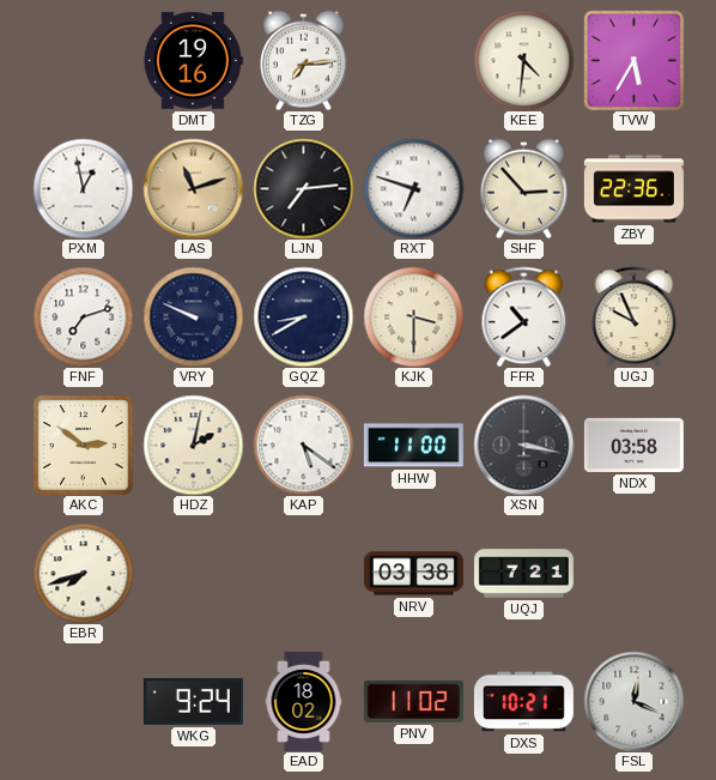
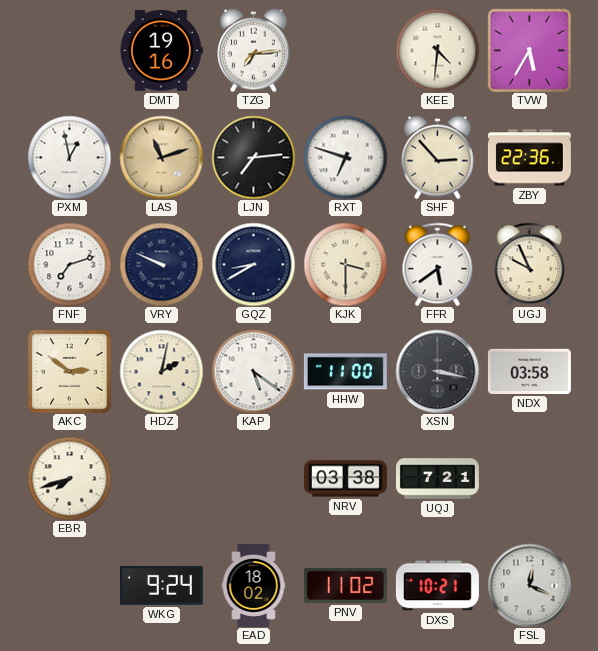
FFR: 10:39 -> 5:39
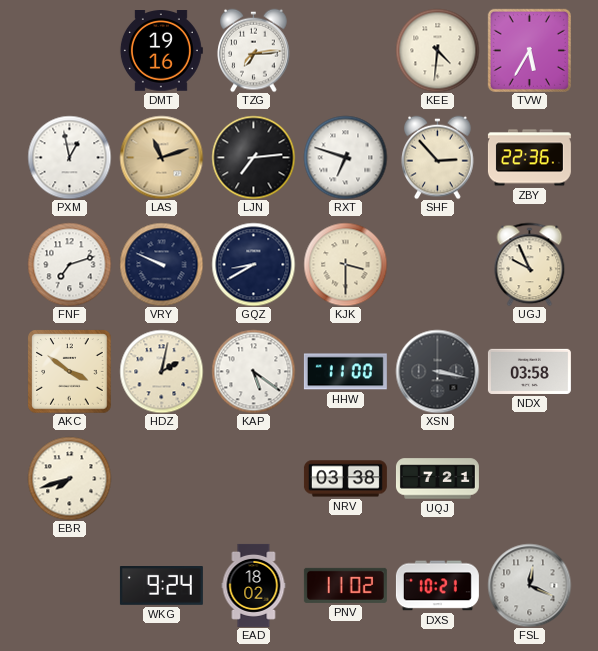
FFR: 5:39 -> none
AKC: 2:51 -> 3:51
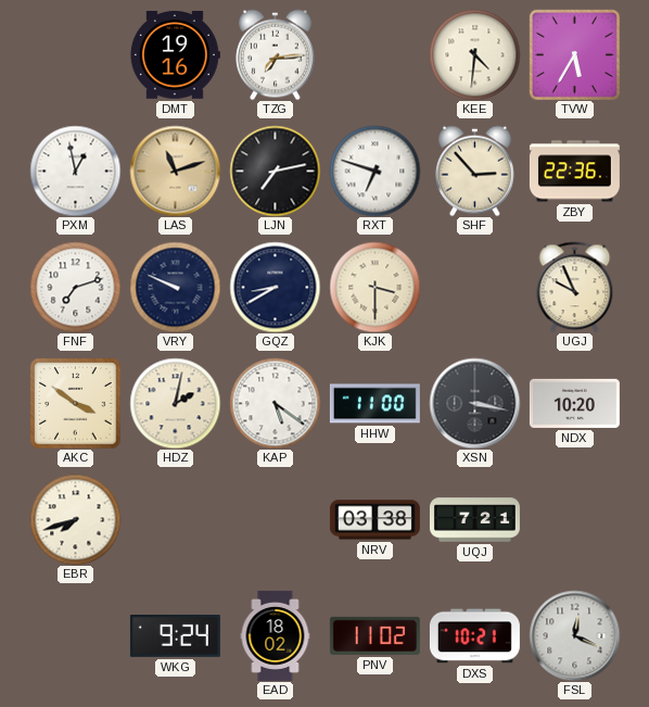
LJN: 7:14 -> 7:13
NDX: 03:58 -> 10:20
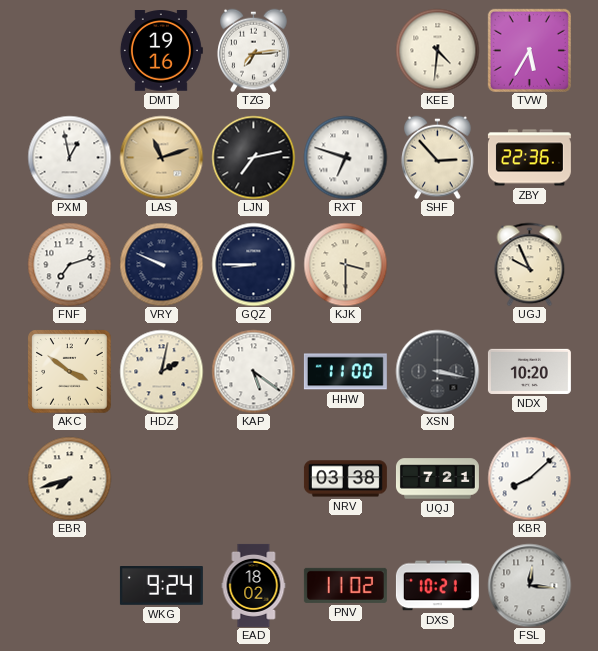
GQZ: 8:40 -> 8:45
KBR: none -> 8:08
FSL: 12:19 -> 12:16
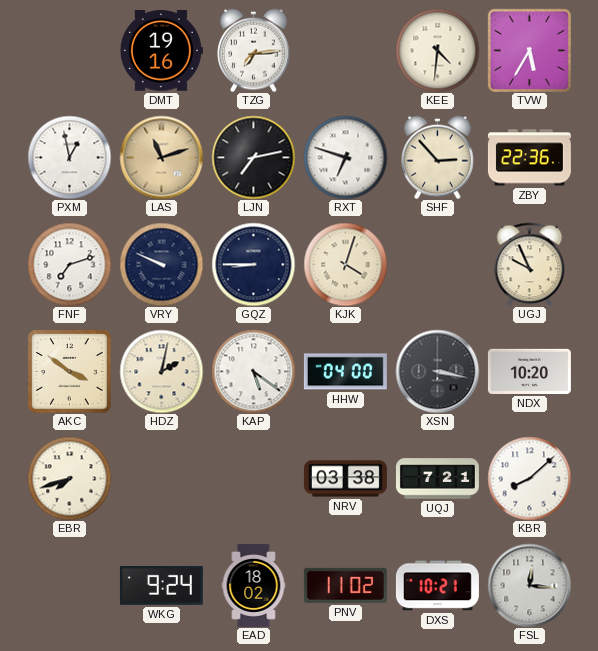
KJK: 3:30 -> 4:03
HHW: 11:00 -> 04:00
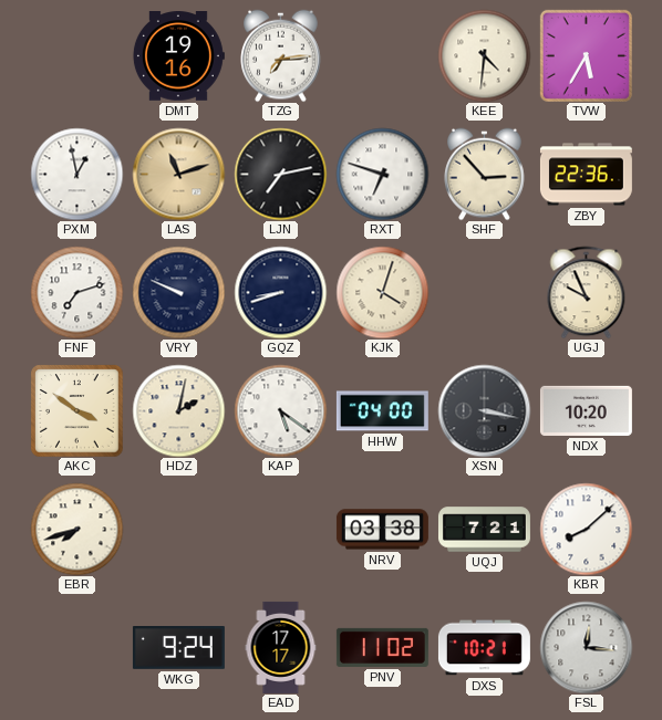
GQZ: 8:45 -> 8:42
EAD: 18:02 -> 17:17
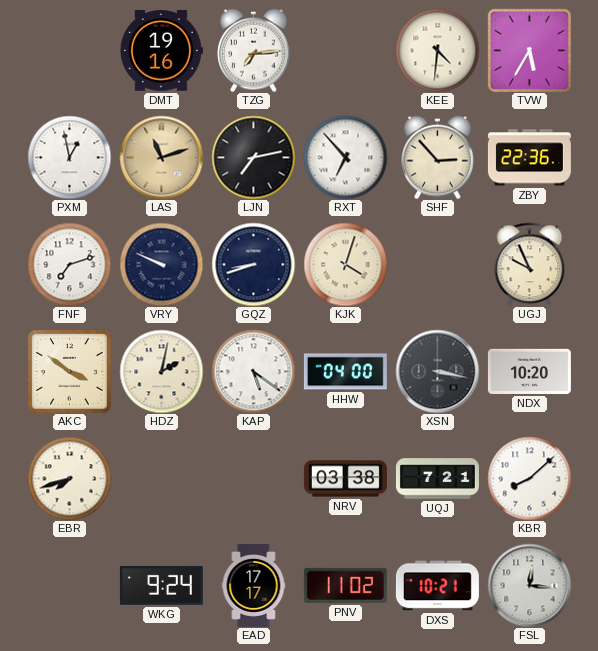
RXT: 6:48 -> 6:53
